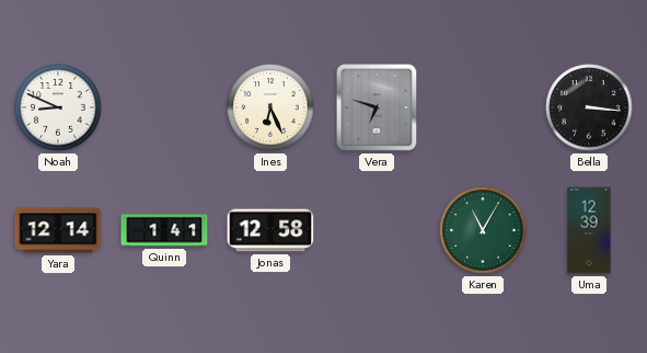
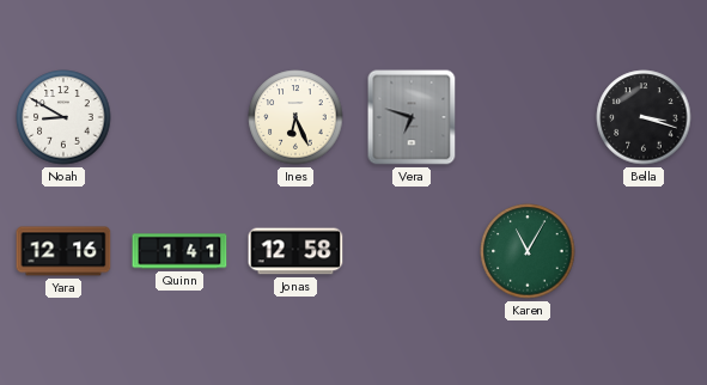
Noah: 8:49 -> 8:50
Bella: 3:16 -> 3:18
Yara: 12:14 -> 12:16
Uma: 12:39 -> none
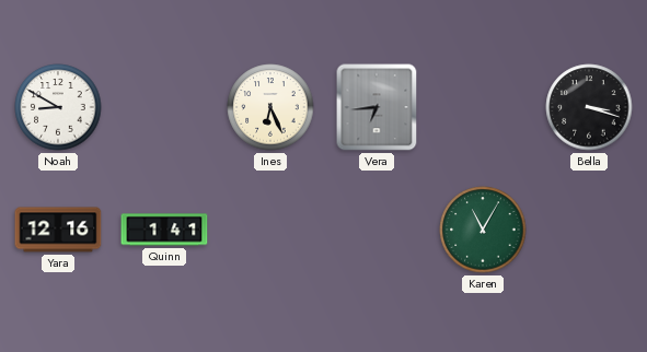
Vera: 6:48 -> 6:44
Jonas: 12:58 -> none
